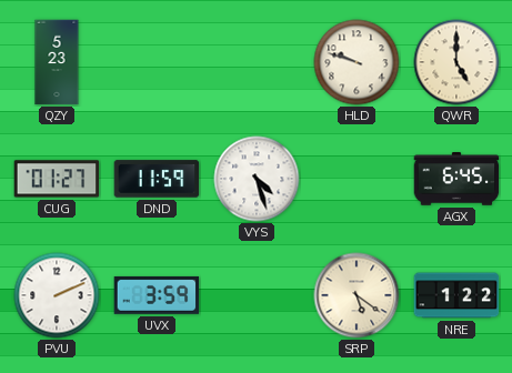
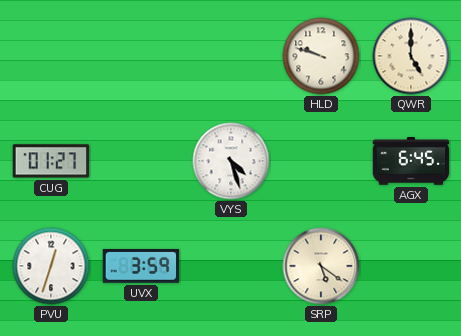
QZY: 5:23 -> none
DND: 11:59 -> none
PVU: 2:11 -> 12:33
NRE: 1:22 -> none
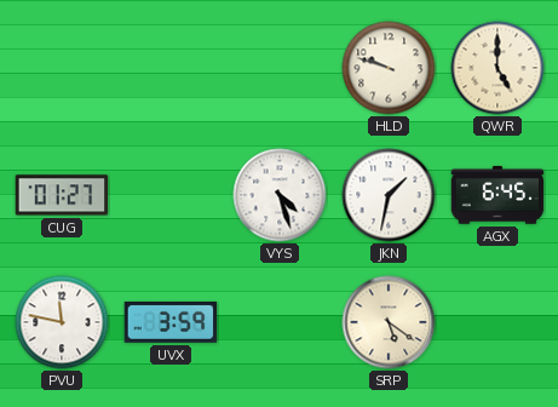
JKN: none -> 1:32
PVU: 12:33 -> 11:47
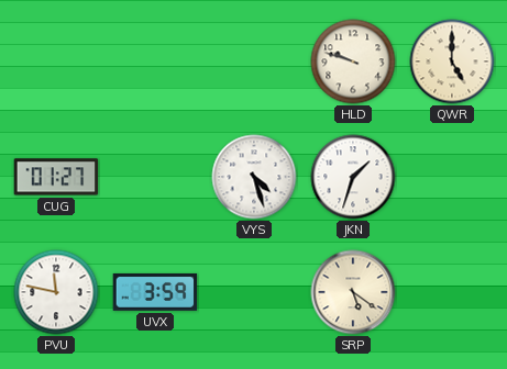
JKN: 1:32 -> 1:33
AGX: 6:45 -> none
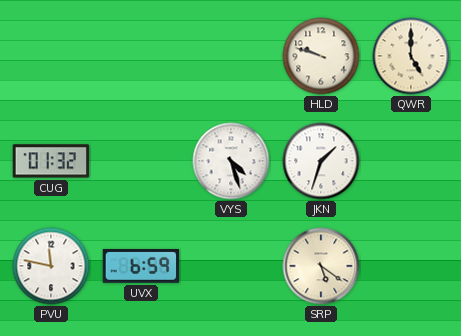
CUG: 01:27 -> 01:32
UVX: 3:59 -> 6:59
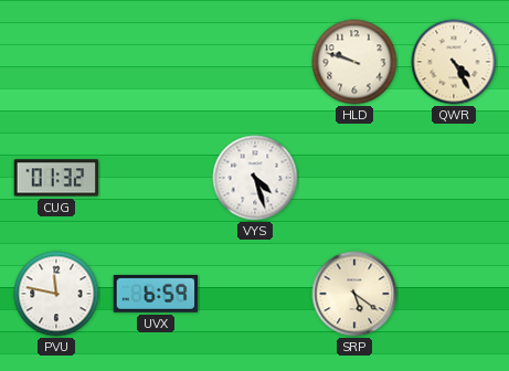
QWR: 5:00 -> 4:25
JKN: 1:33 -> none
